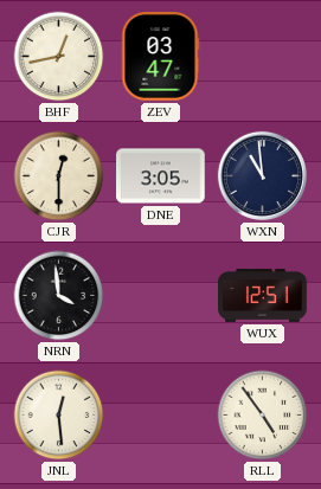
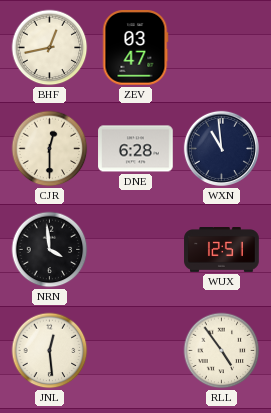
DNE: 3:05 -> 6:28
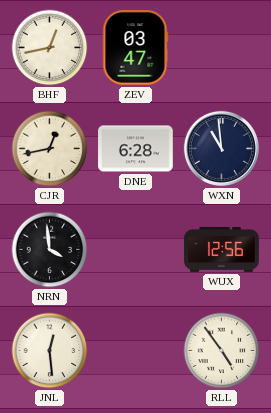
CJR: 12:30 -> 12:43
WUX: 12:51 -> 12:56
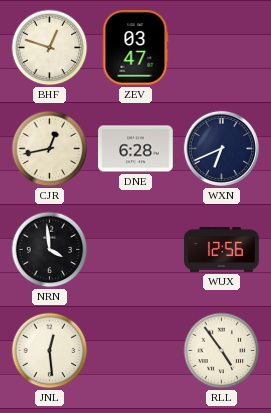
BHF: 12:43 -> 12:48
WXN: 10:59 -> 6:41
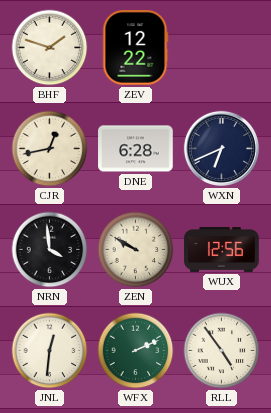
BHF: 12:48 -> 1:48
ZEV: 03:47 -> 12:22
ZEN: none -> 9:50
JNL: 12:29 -> 12:31
WFX: none -> 2:11
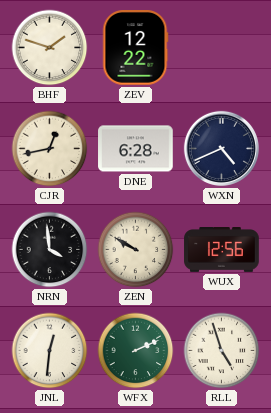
WXN: 6:41 -> 4:41
RLL: 4:54 -> 4:57
